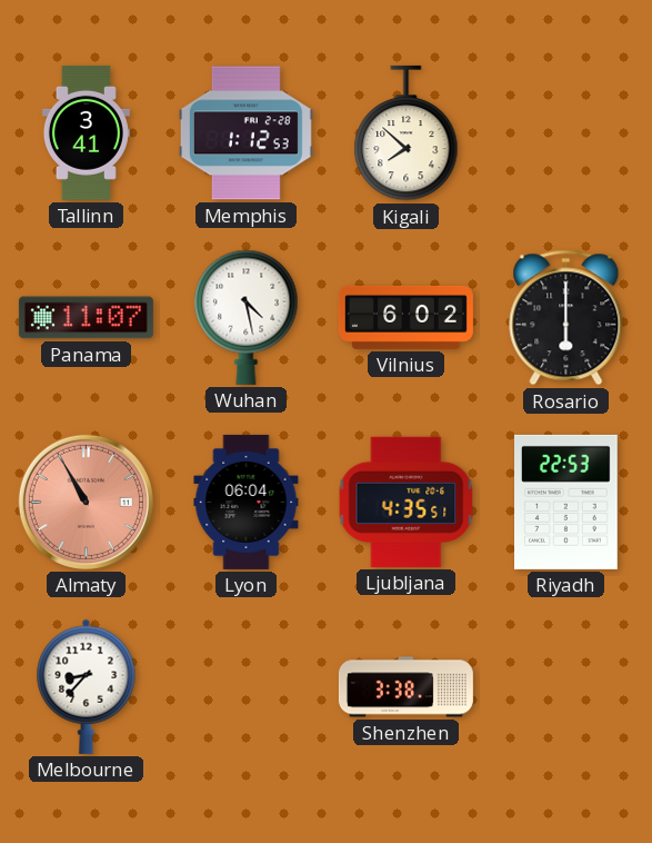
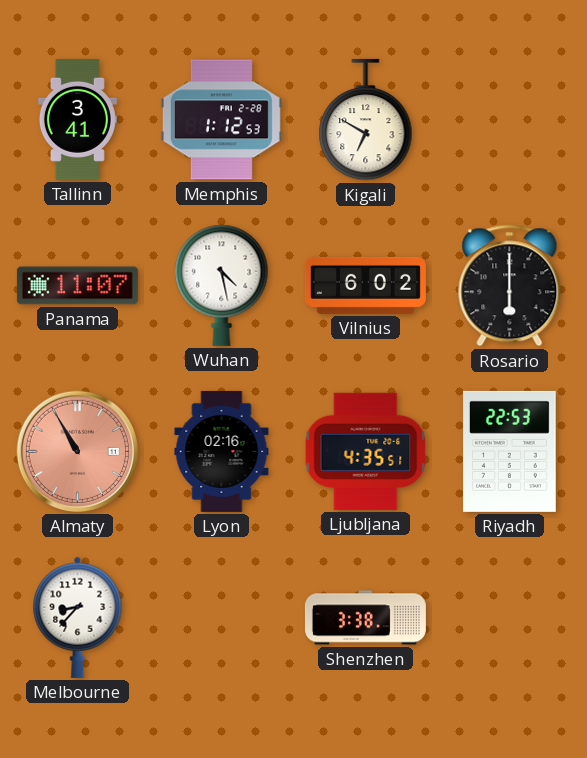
Kigali: 7:52 -> 6:50
Lyon: 06:04 -> 02:16
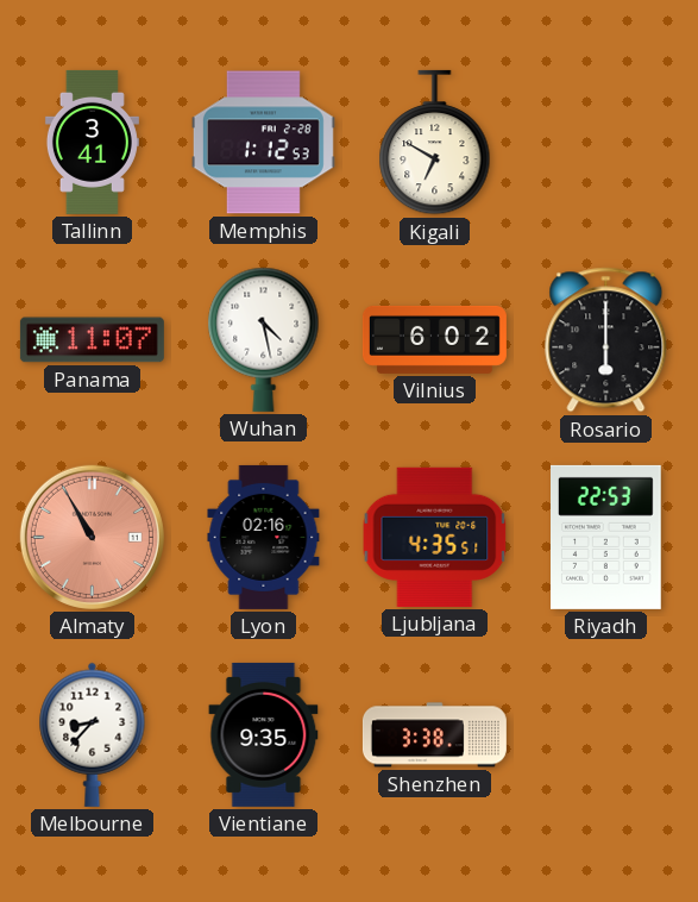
Vientiane: none -> 9:35
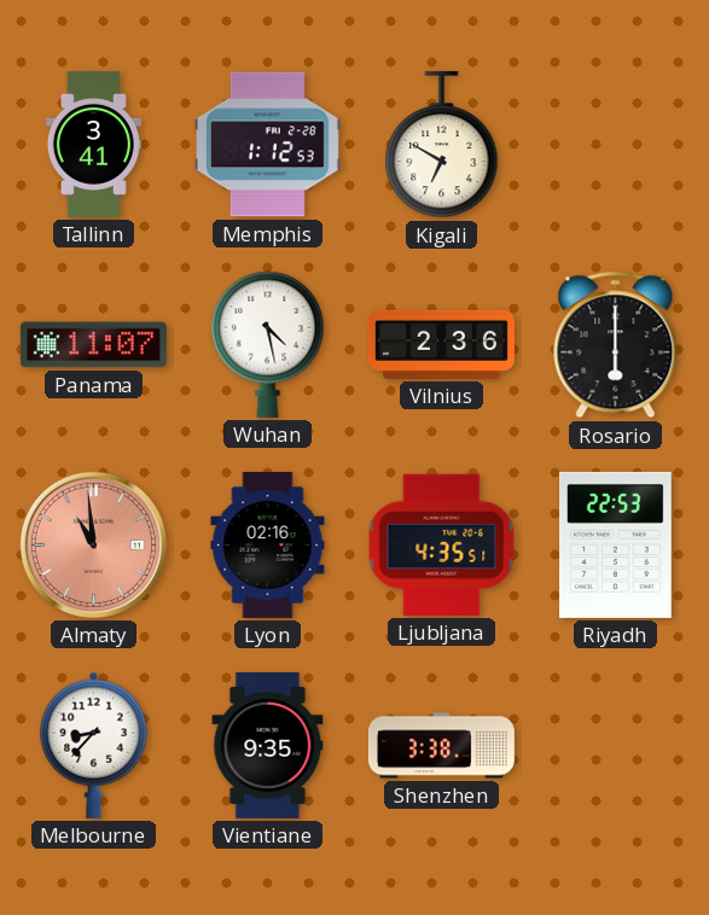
Vilnius: 6:02 -> 2:36
Almaty: 10:55 -> 10:59
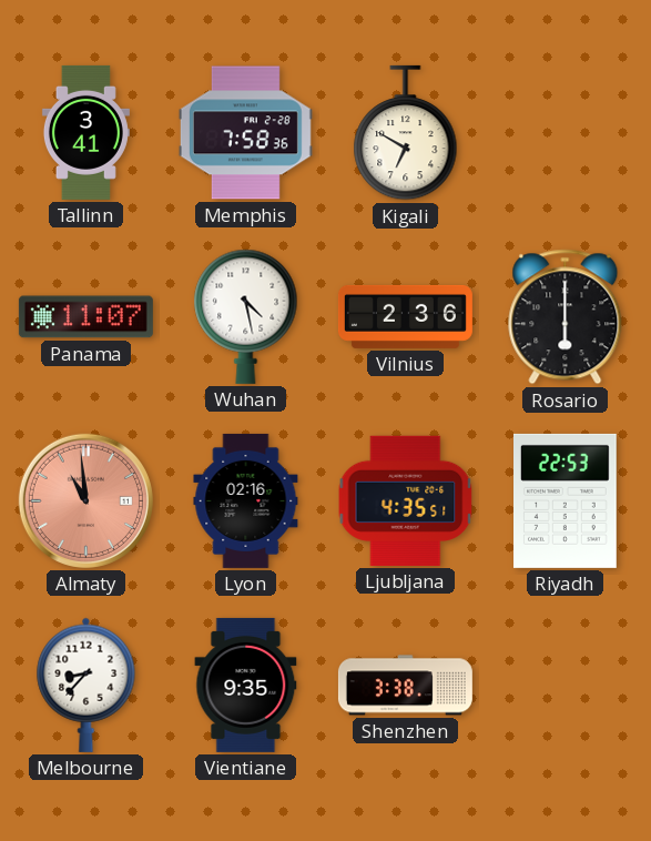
Memphis: 1:12 -> 7:58
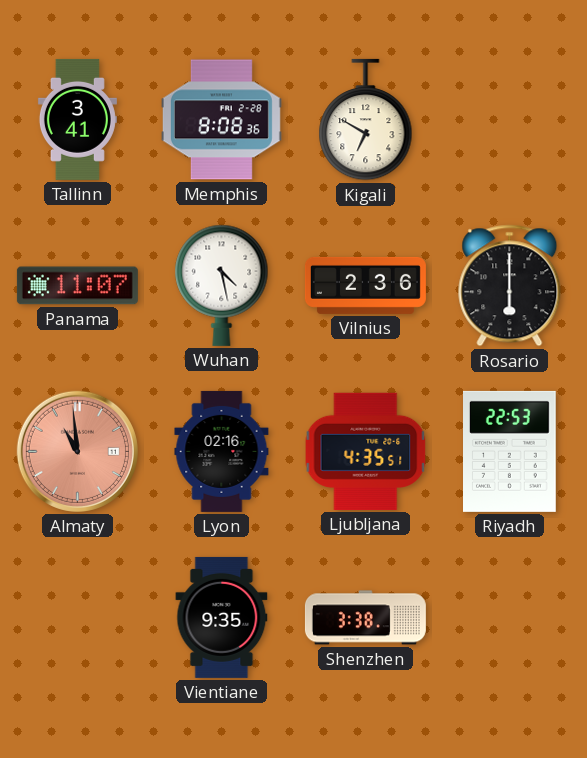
Memphis: 7:58 -> 8:08
Melbourne: 8:37 -> none
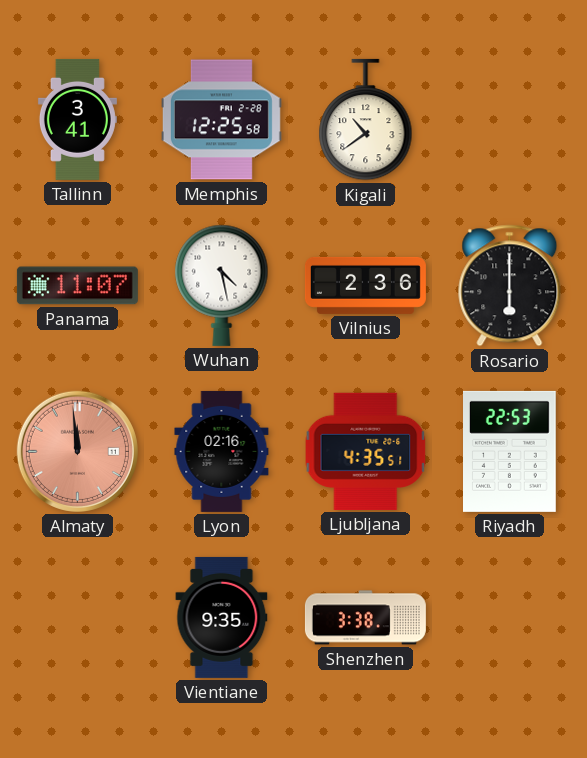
Memphis: 8:08 -> 12:25
Kigali: 6:50 -> 10:39
Almaty: 10:59 -> 11:59
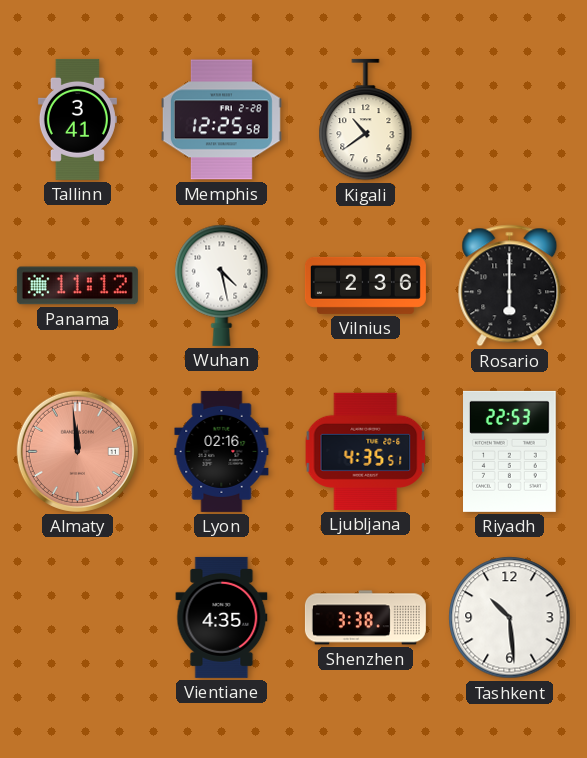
Panama: 11:07 -> 11:12
Vientiane: 9:35 -> 4:35
Tashkent: none -> 10:29
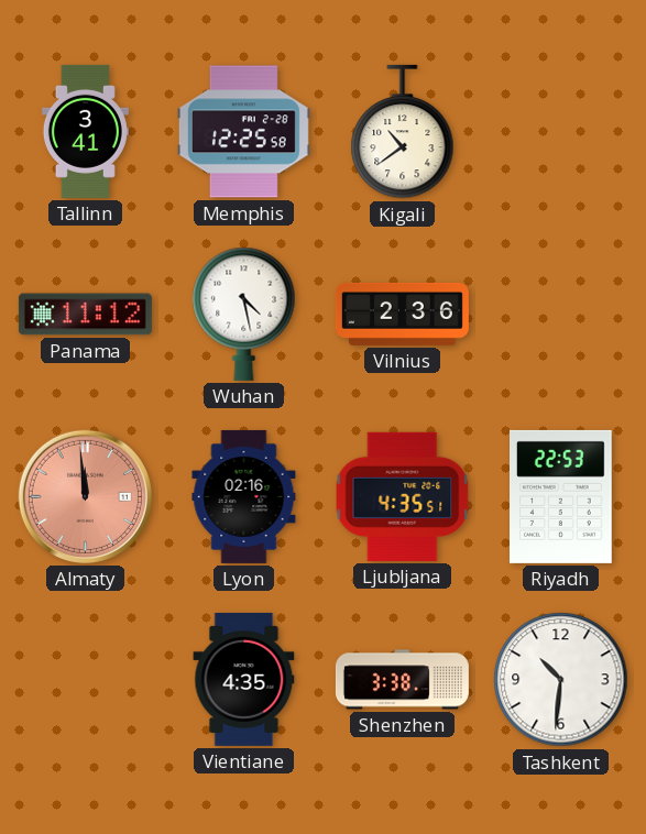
Rosario: 6:00 -> none
Tashkent: 10:29 -> 10:31
